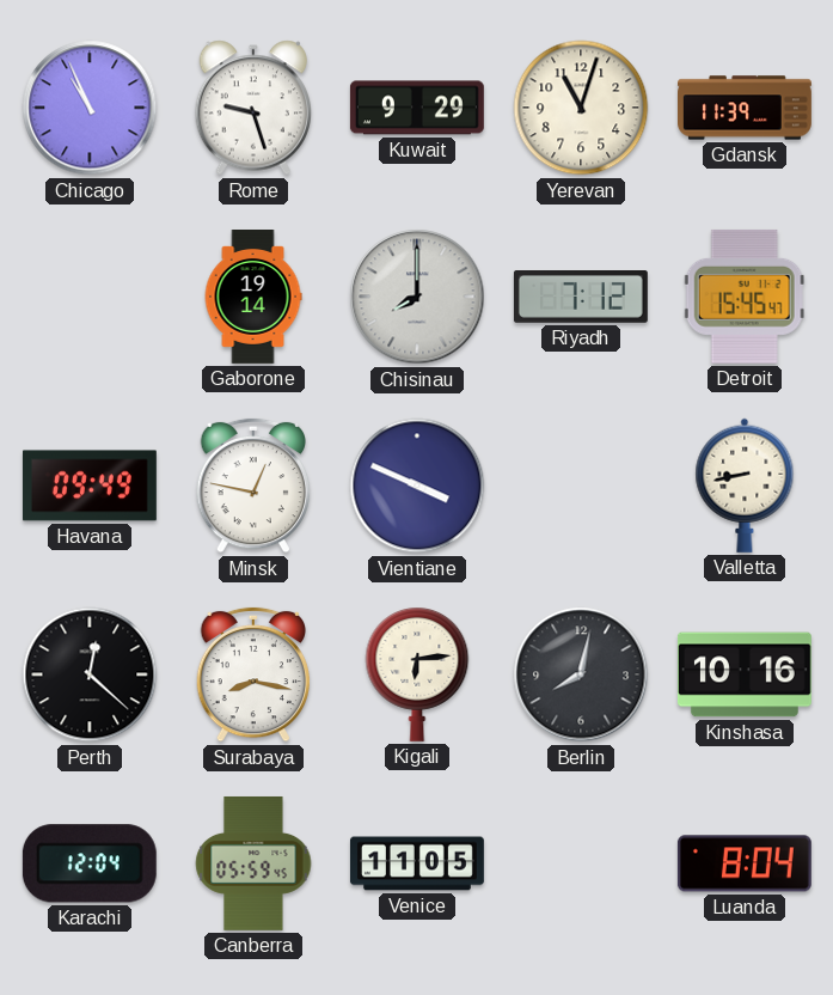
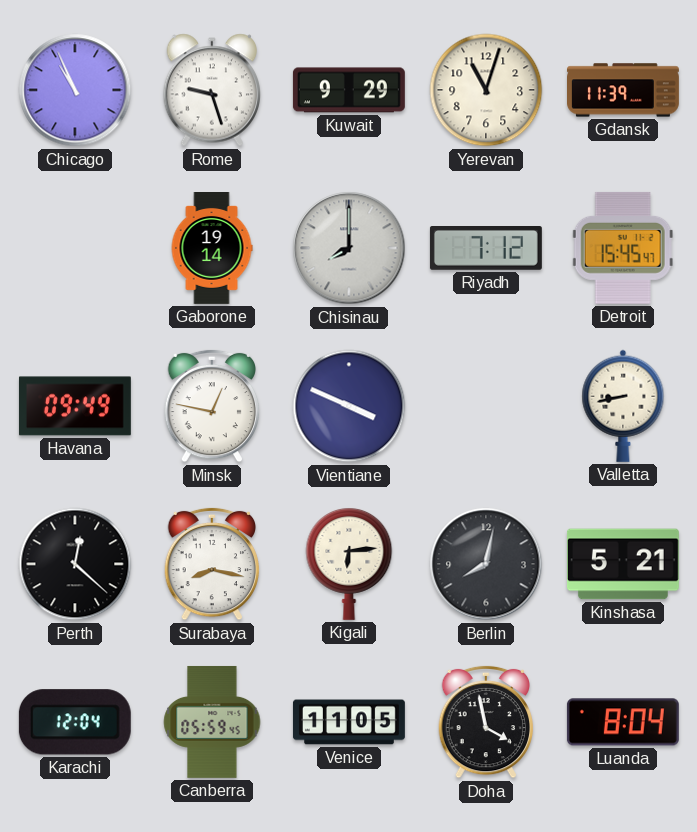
Kinshasa: 10:16 -> 5:21
Doha: none -> 3:58
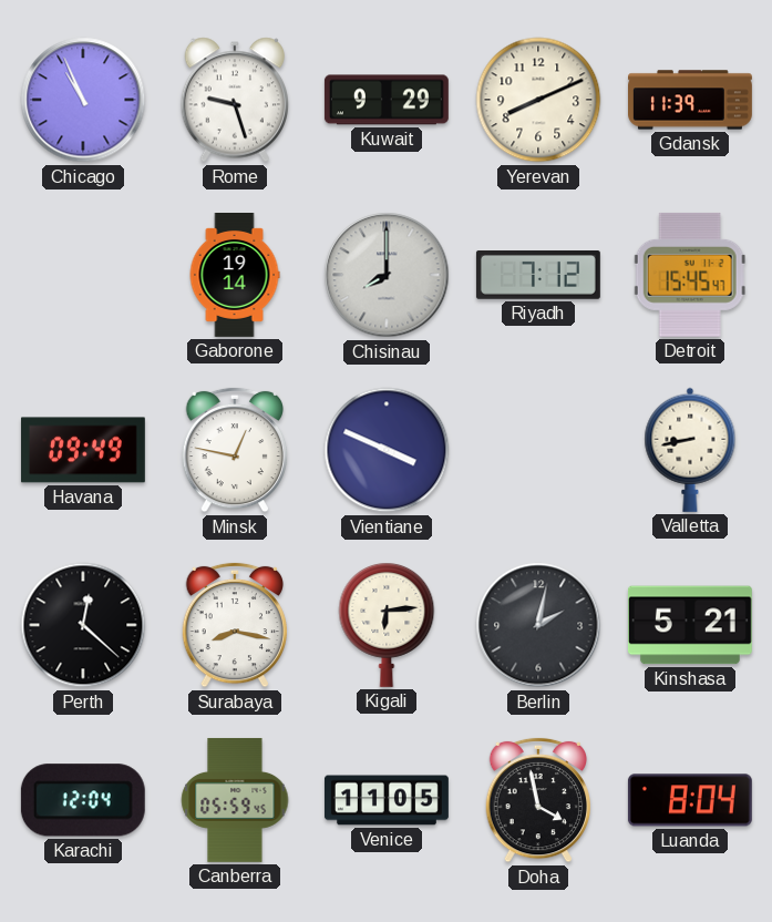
Yerevan: 11:03 -> 8:11
Berlin: 8:02 -> 2:02
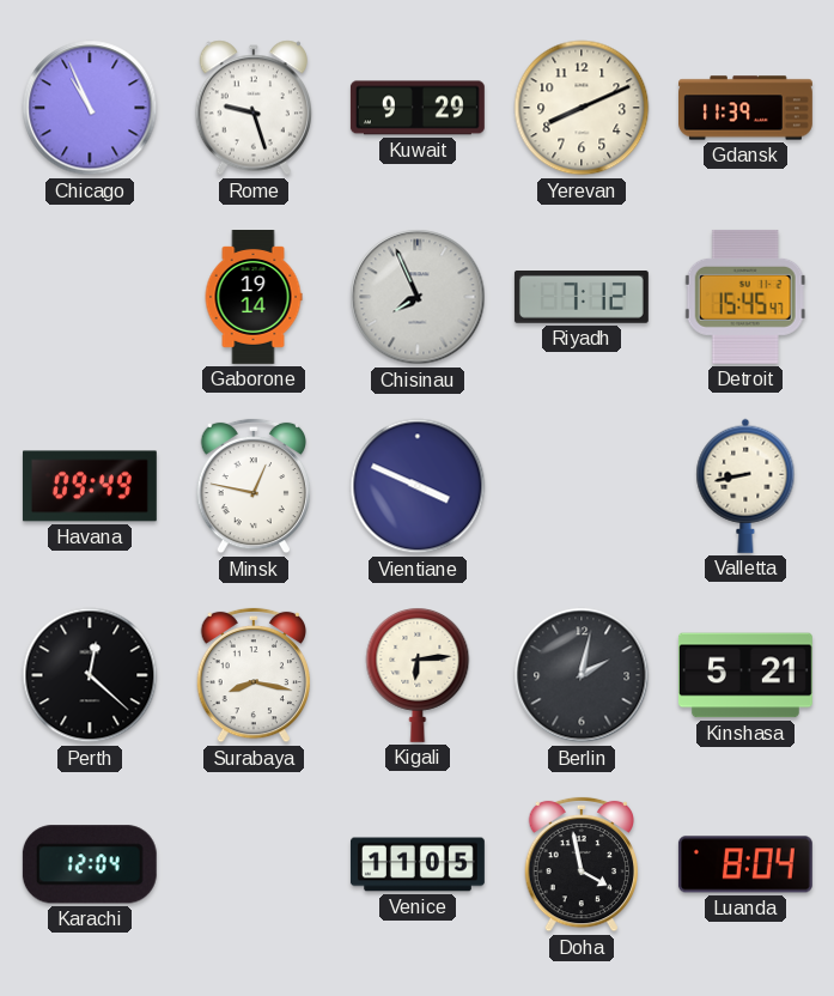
Chisinau: 8:00 -> 7:56
Canberra: 05:59 -> none
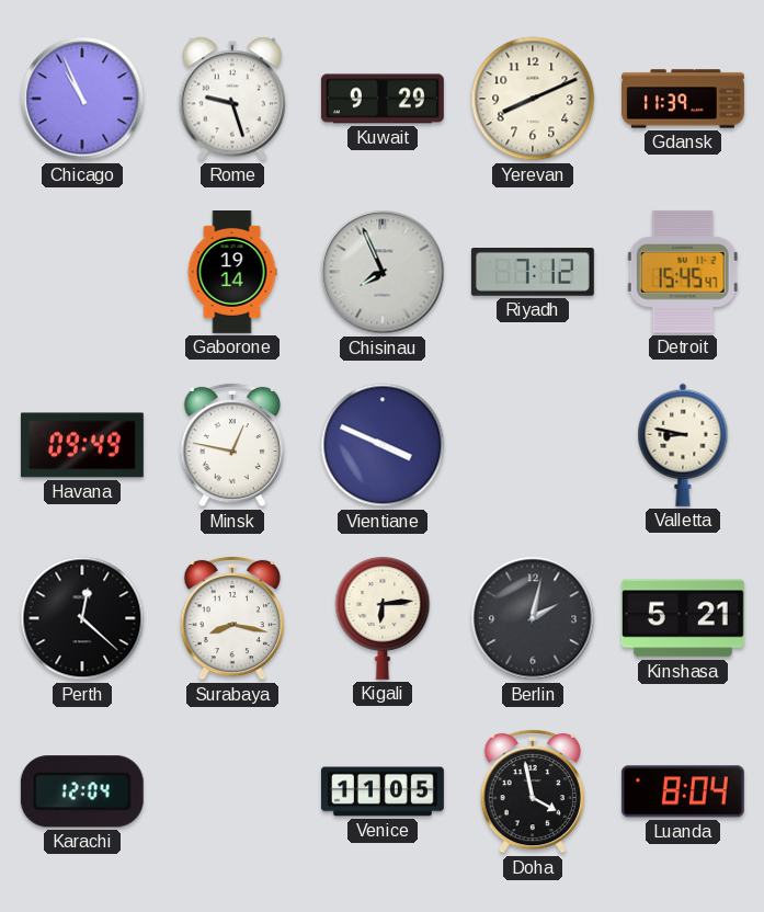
Valletta: 8:43 -> 8:47
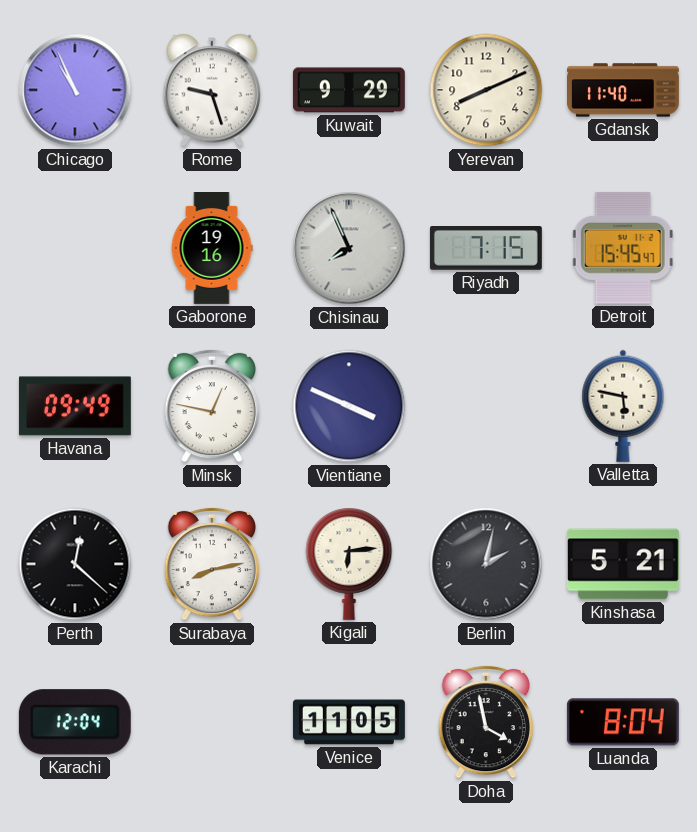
Gdansk: 11:39 -> 11:40
Gaborone: 19:14 -> 19:16
Riyadh: 7:12 -> 7:15
Valletta: 8:47 -> 5:47
Surabaya: 8:17 -> 8:13
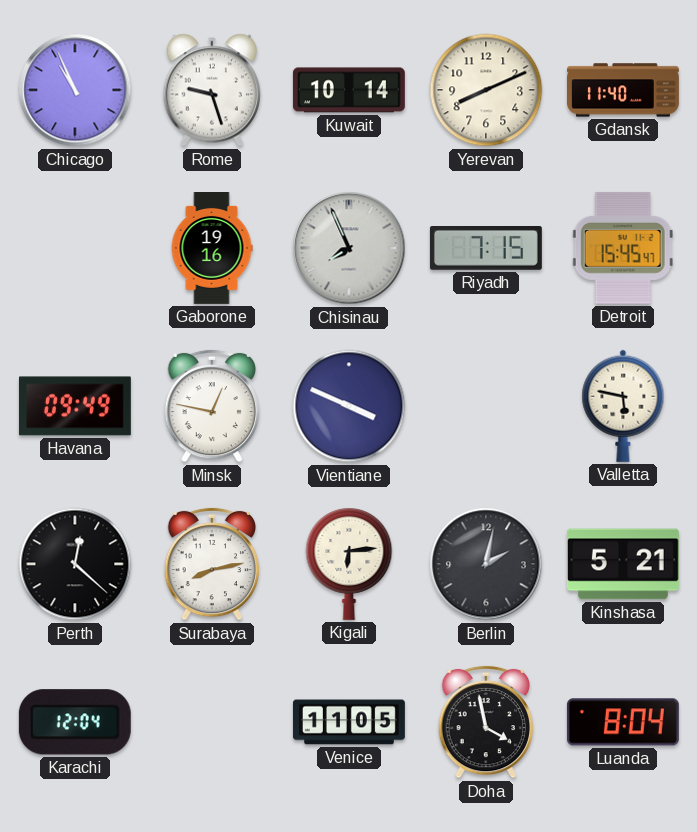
Kuwait: 9:29 -> 10:14
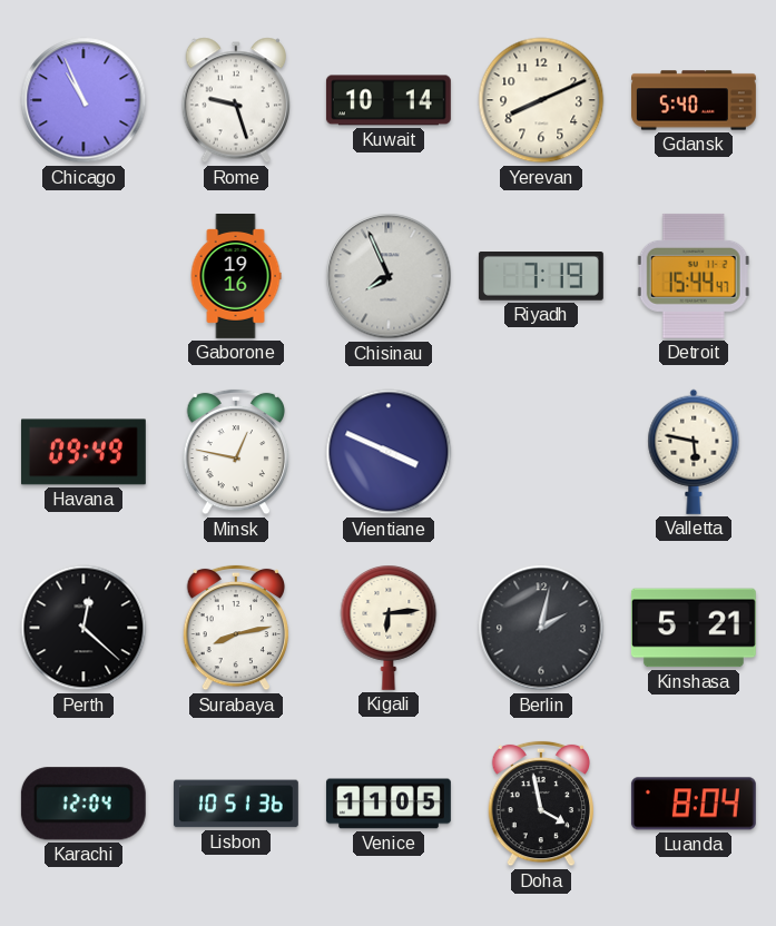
Gdansk: 11:40 -> 5:40
Riyadh: 7:15 -> 7:19
Detroit: 15:45 -> 15:44
Lisbon: none -> 10:51
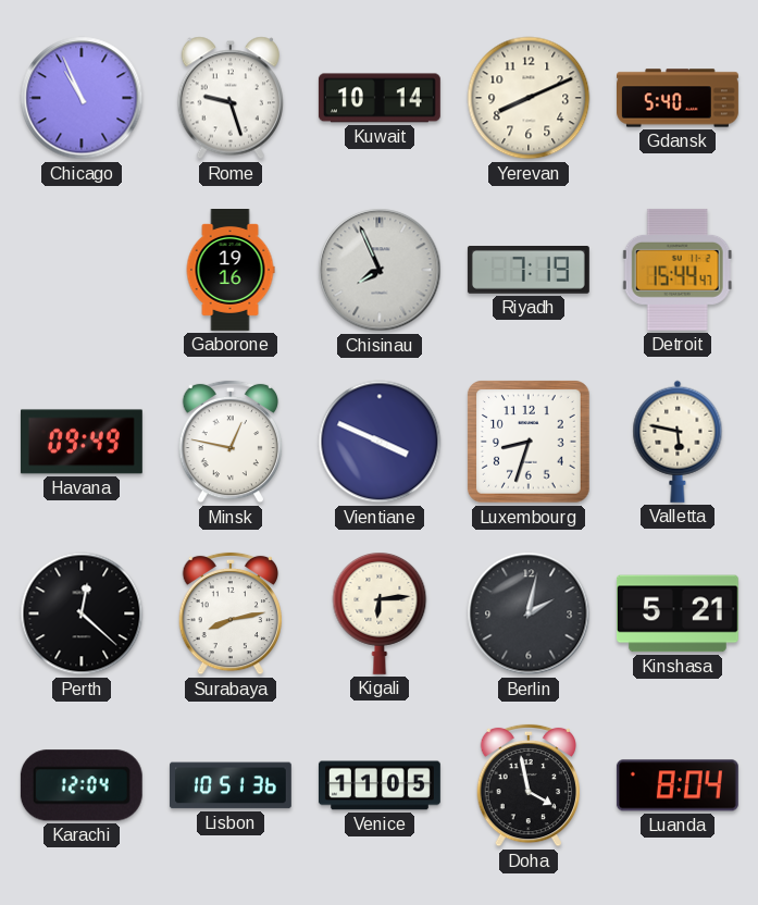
Luxembourg: none -> 8:33
